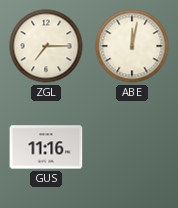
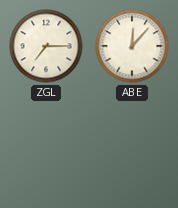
ABE: 12:02 -> 12:07
GUS: 11:16 -> none
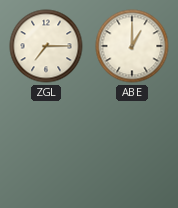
ABE: 12:07 -> 1:00
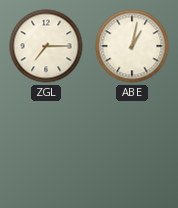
ABE: 1:00 -> 1:02
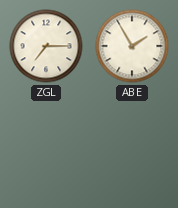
ABE: 1:02 -> 1:55
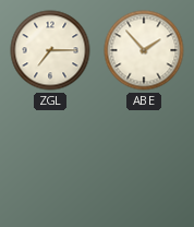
ABE: 1:55 -> 1:53
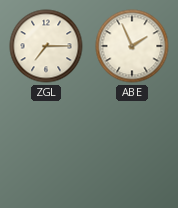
ABE: 1:53 -> 1:56
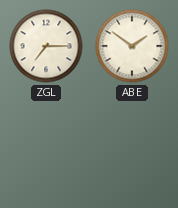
ABE: 1:56 -> 1:51
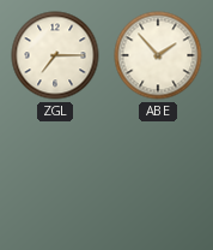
ABE: 1:51 -> 1:53
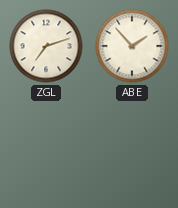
ZGL: 7:15 -> 7:12
